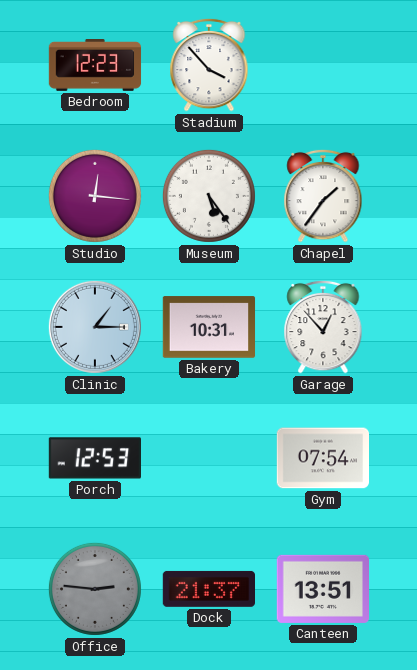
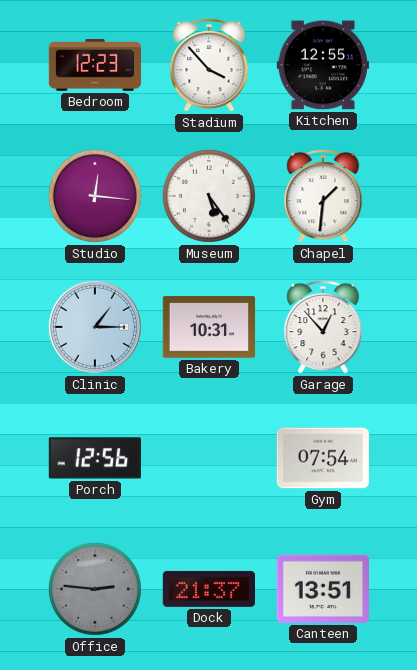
Kitchen: none -> 12:55
Chapel: 1:36 -> 1:31
Porch: 12:53 -> 12:56
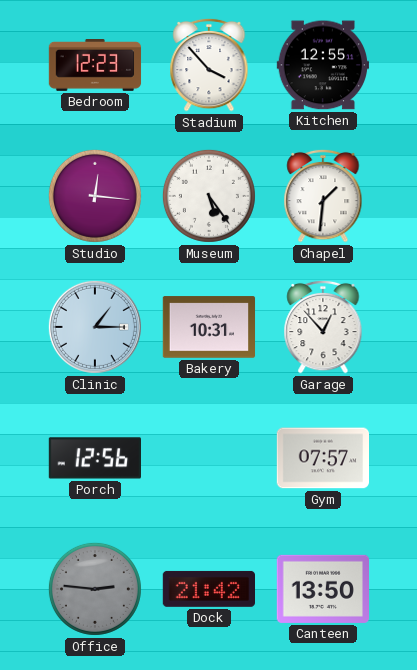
Gym: 07:54 -> 07:57
Dock: 21:37 -> 21:42
Canteen: 13:51 -> 13:50
